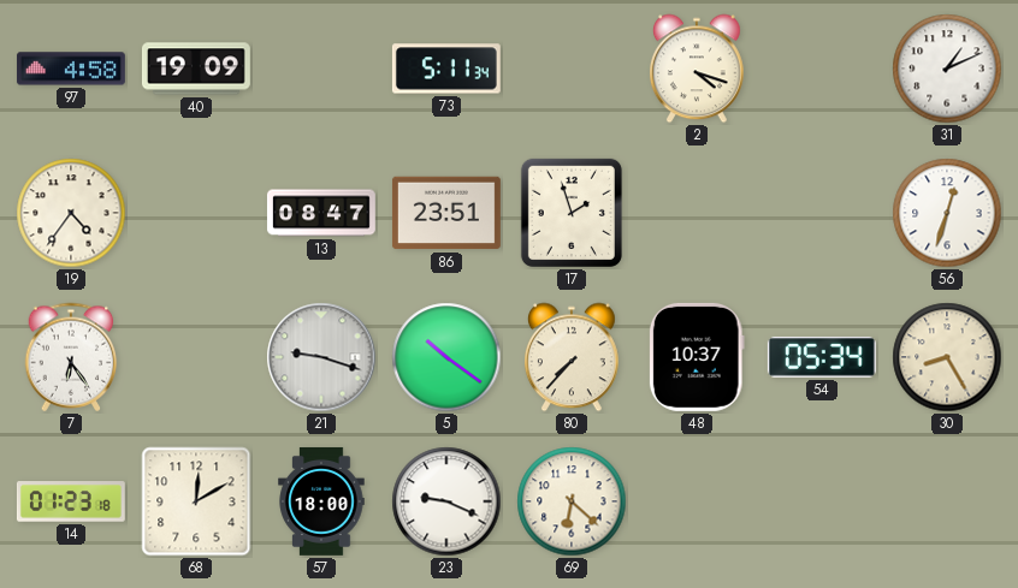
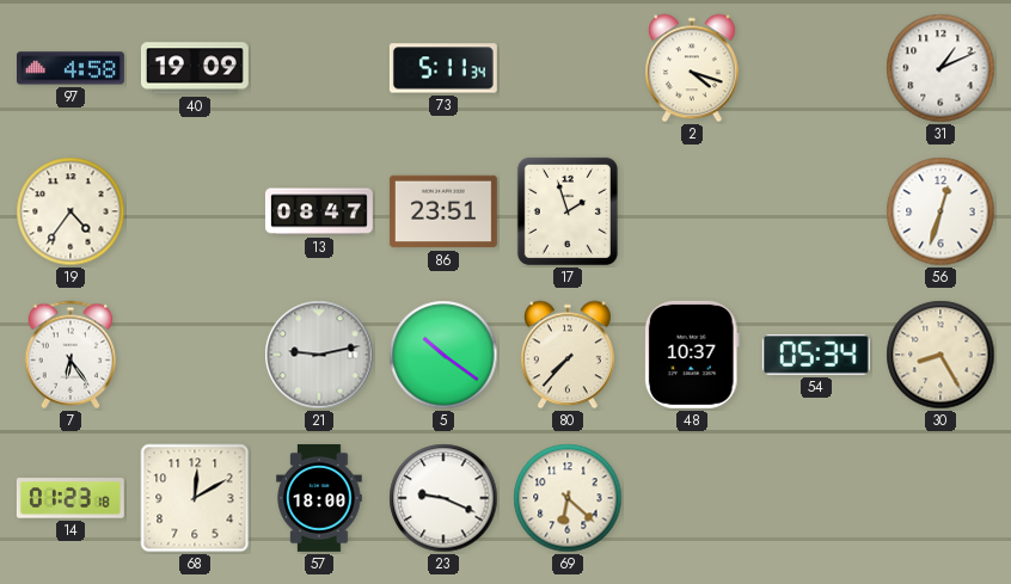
21: 9:18 -> 9:13
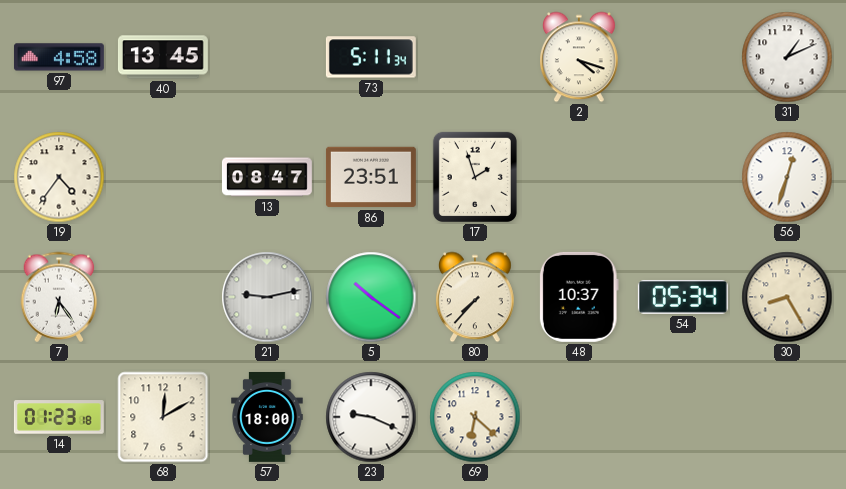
40: 19:09 -> 13:45
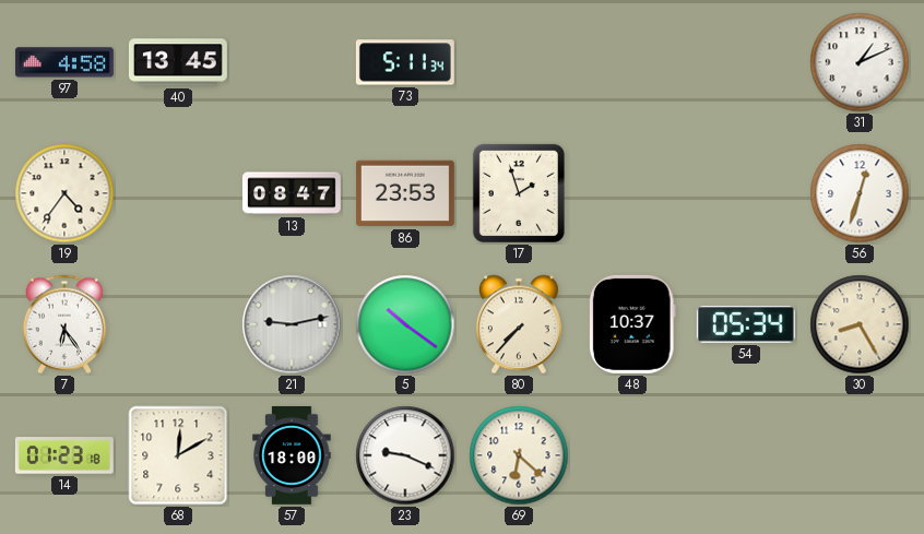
2: 4:18 -> none
86: 23:51 -> 23:53
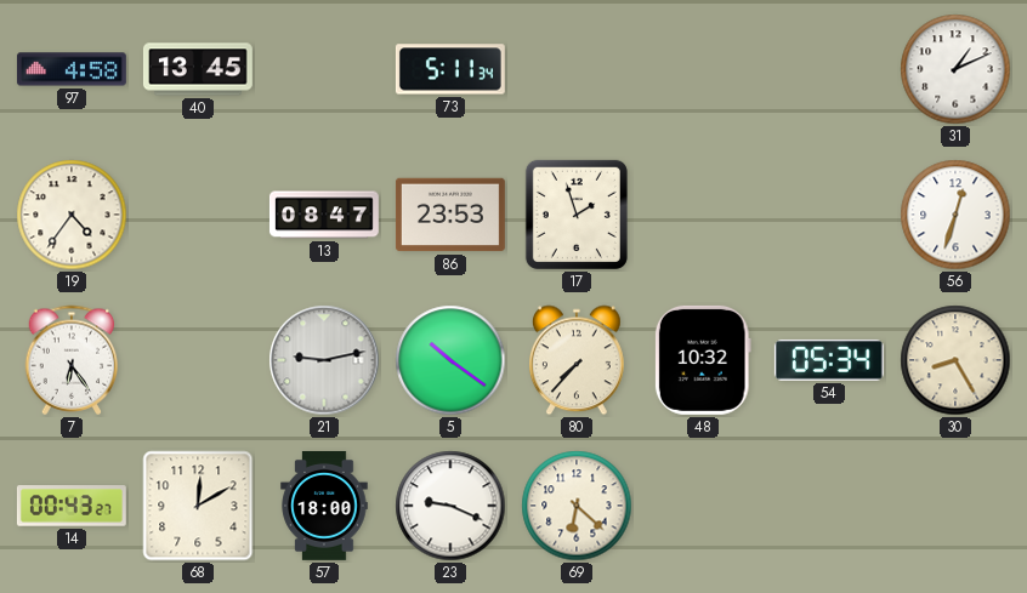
48: 10:37 -> 10:32
14: 01:23 -> 00:43
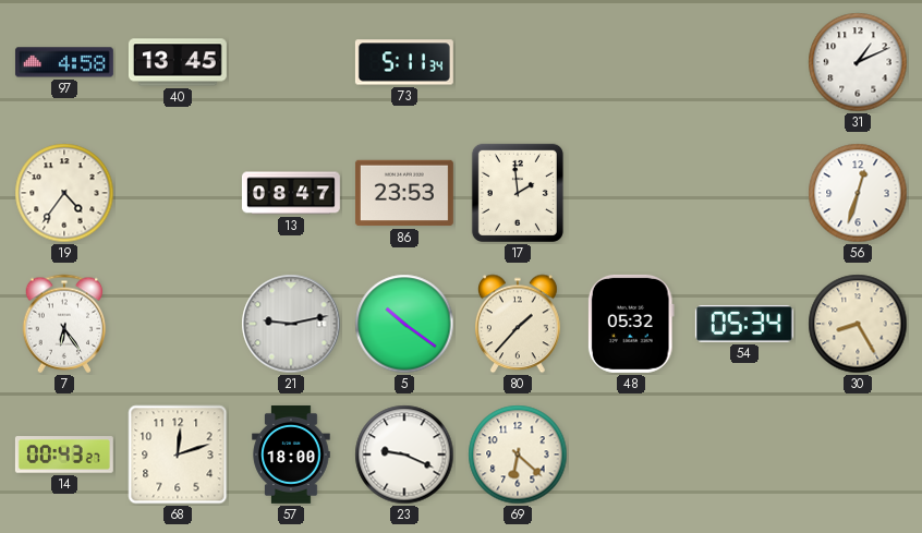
17: 1:57 -> 1:59
80: 7:37 -> 1:37
48: 10:32 -> 05:32
68: 12:10 -> 12:12
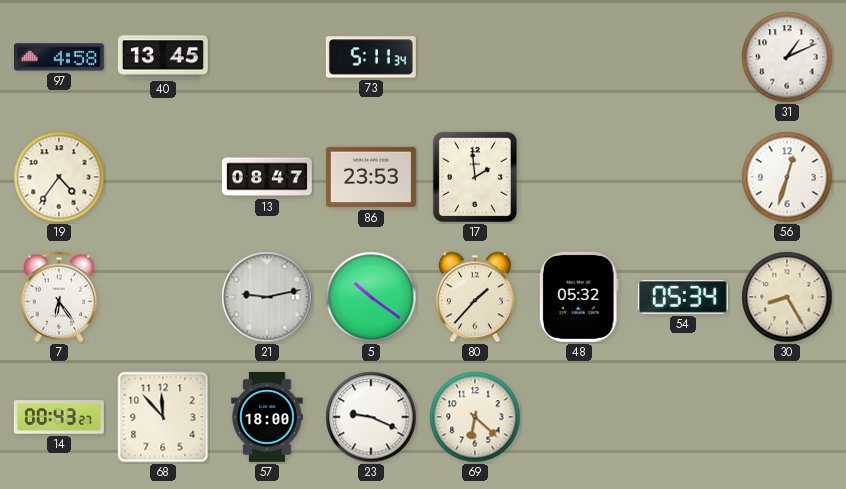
68: 12:12 -> 11:53
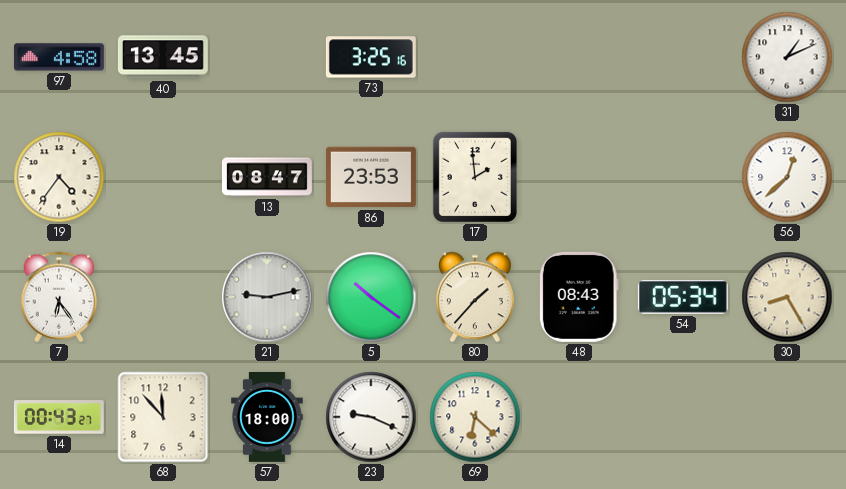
73: 5:11 -> 3:25
56: 12:33 -> 12:38
48: 05:32 -> 08:43
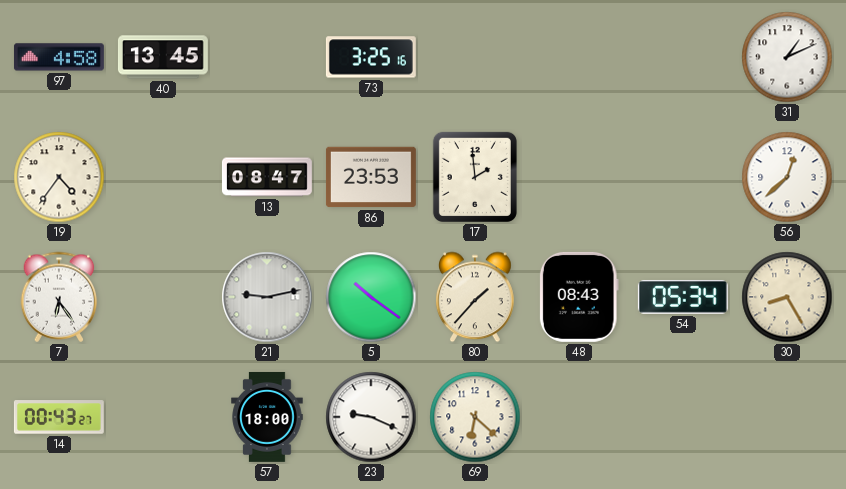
68: 11:53 -> none
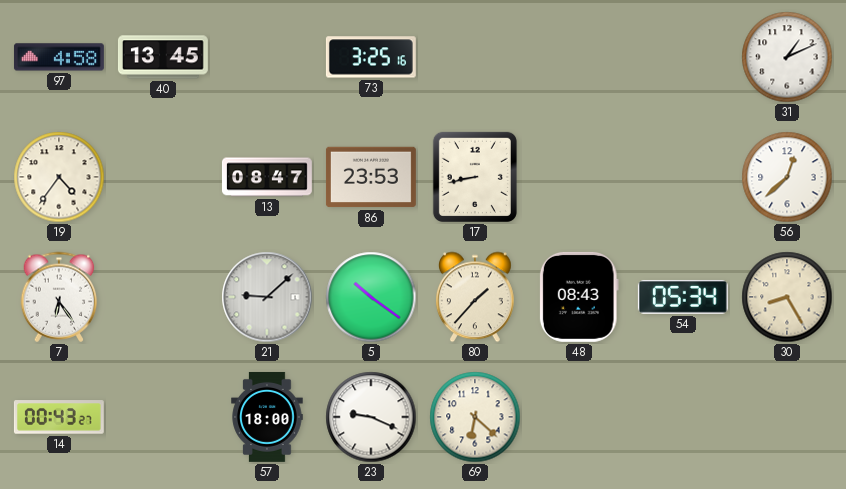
17: 1:59 -> 8:43
21: 9:13 -> 9:08
